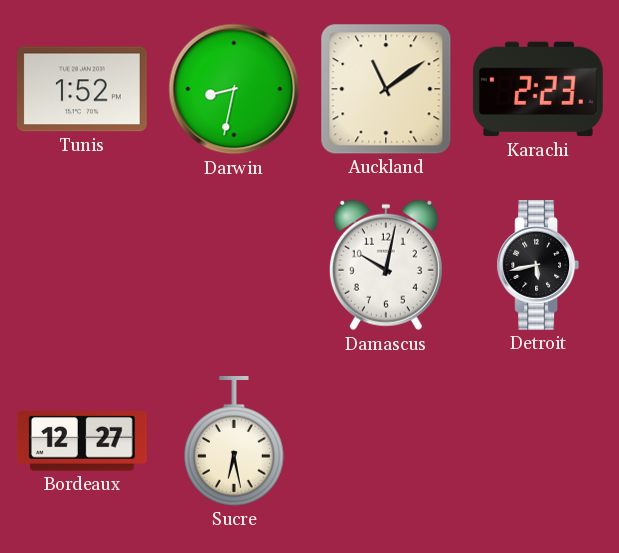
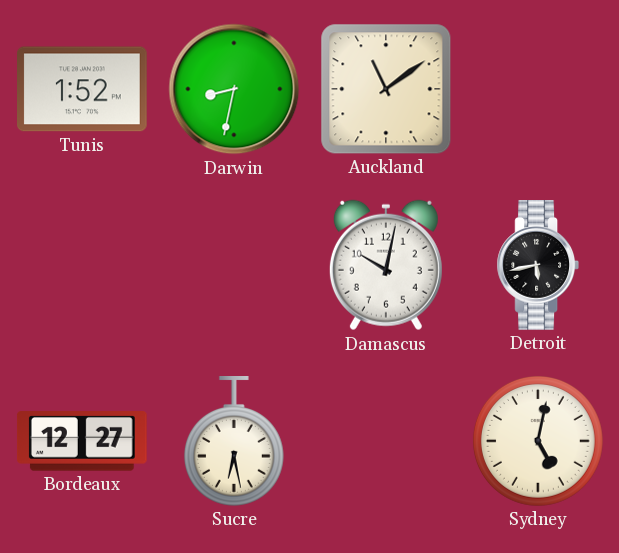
Karachi: 2:23 -> none
Sydney: none -> 5:02
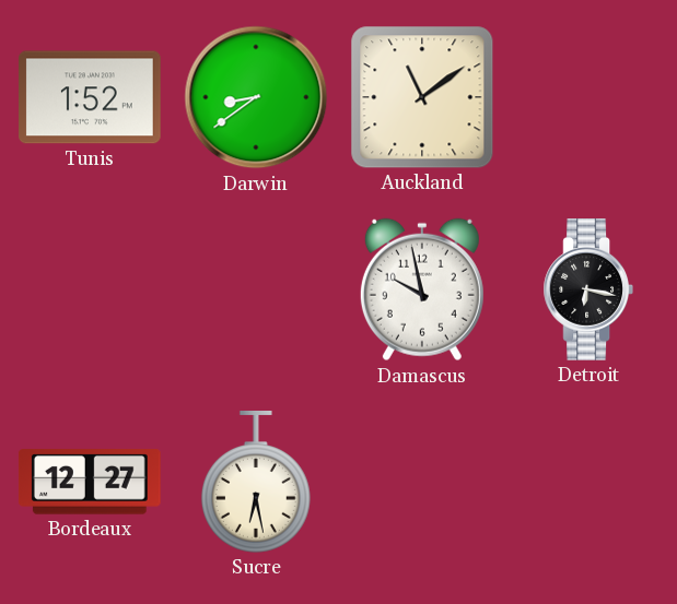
Darwin: 8:32 -> 8:39
Damascus: 10:02 -> 9:58
Detroit: 5:43 -> 6:17
Sydney: 5:02 -> none
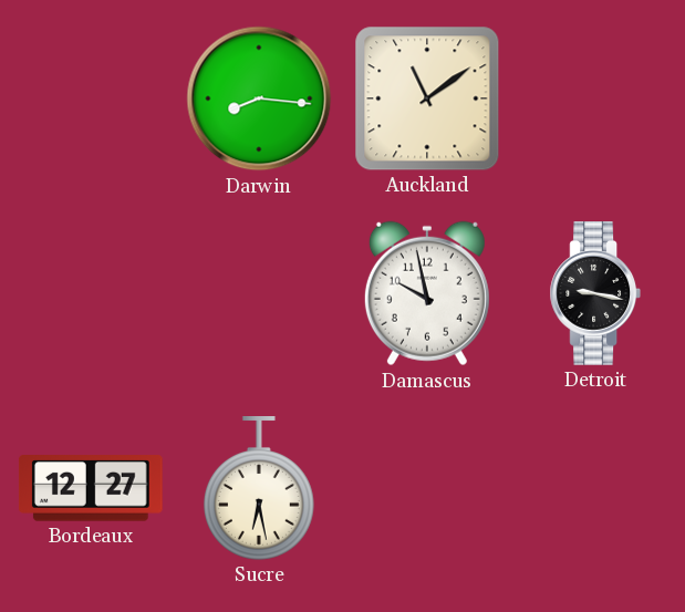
Tunis: 1:52 -> none
Darwin: 8:39 -> 8:16
Detroit: 6:17 -> 9:17
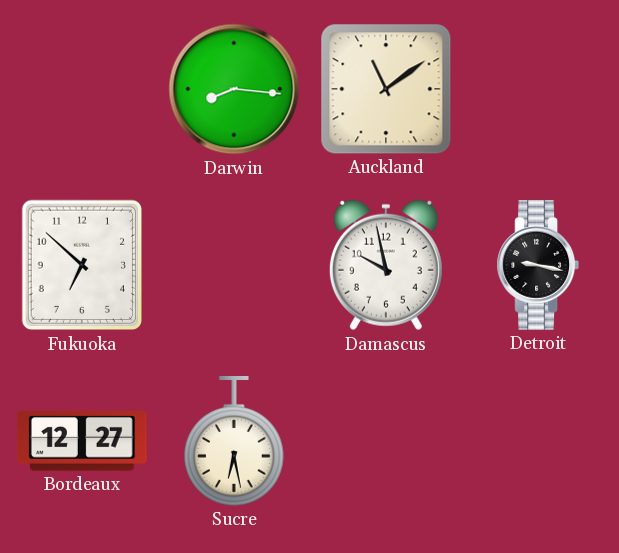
Fukuoka: none -> 6:52
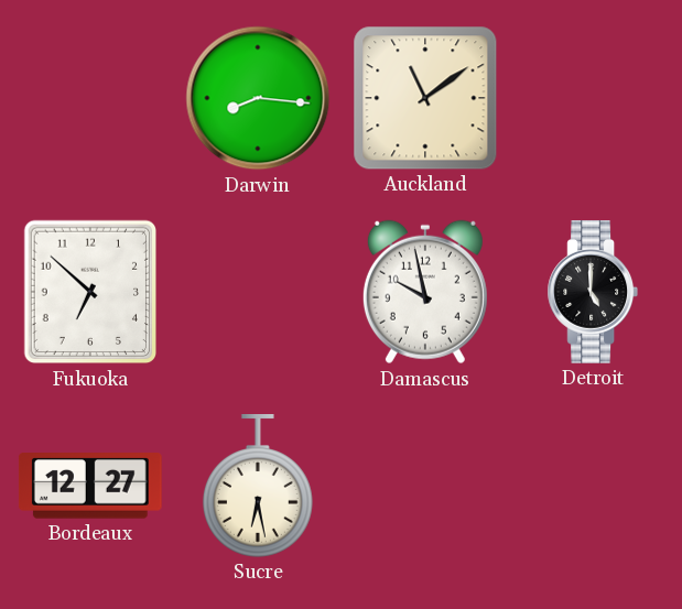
Detroit: 9:17 -> 5:00
